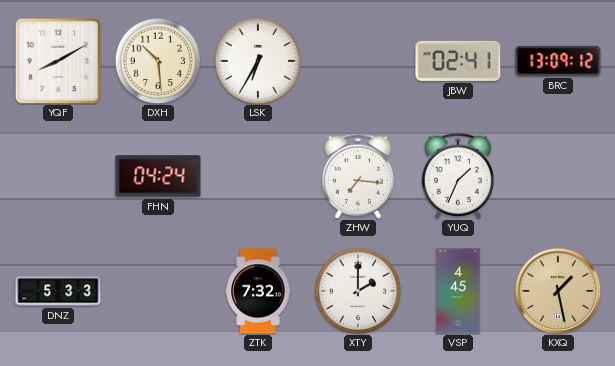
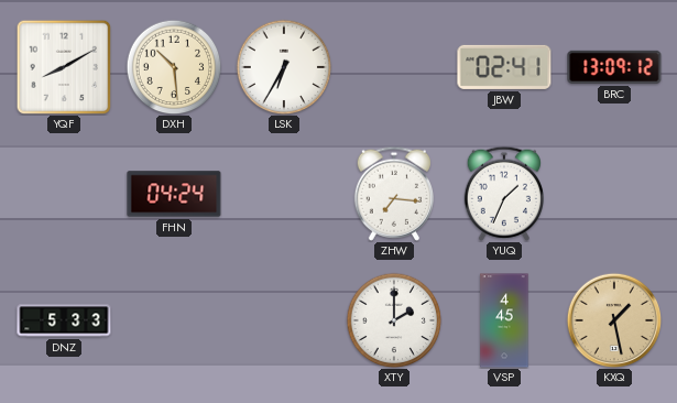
ZTK: 7:32 -> none
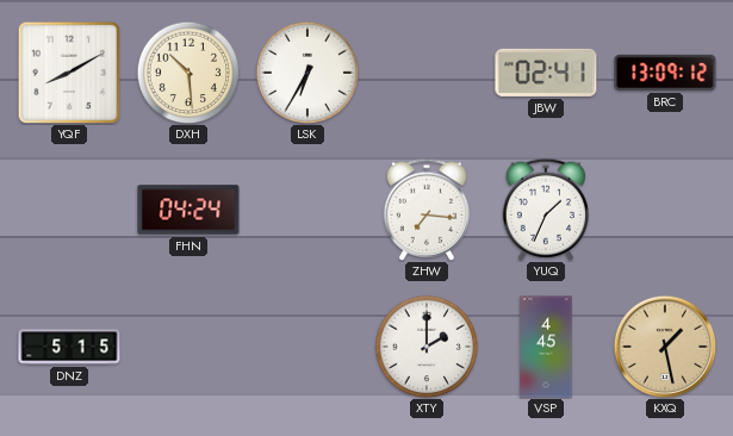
DNZ: 5:33 -> 5:15
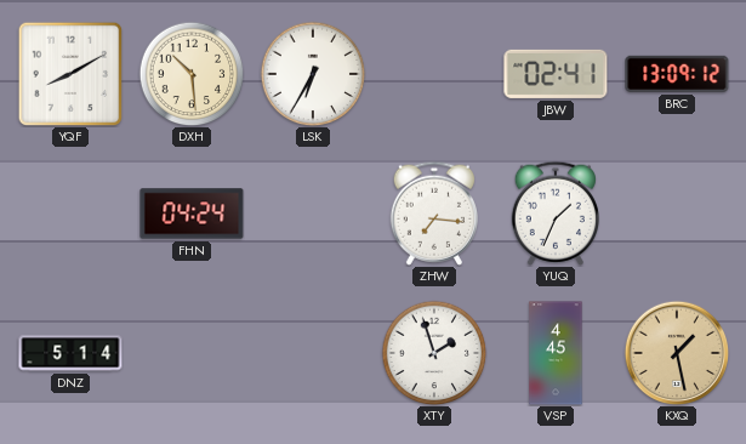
DNZ: 5:15 -> 5:14
XTY: 2:00 -> 1:57
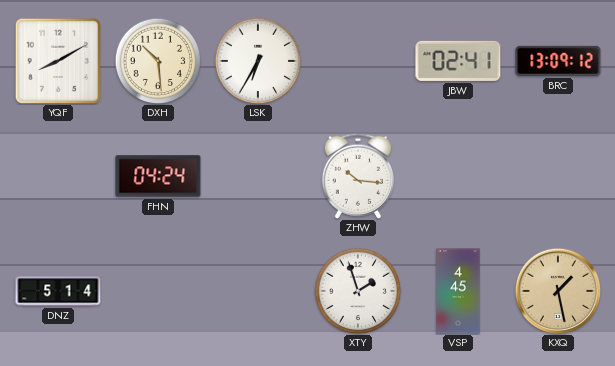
ZHW: 7:16 -> 10:16
YUQ: 1:34 -> none
